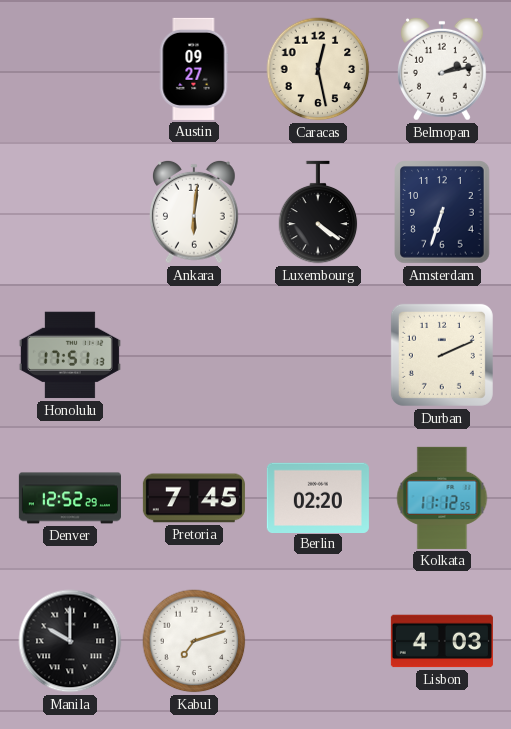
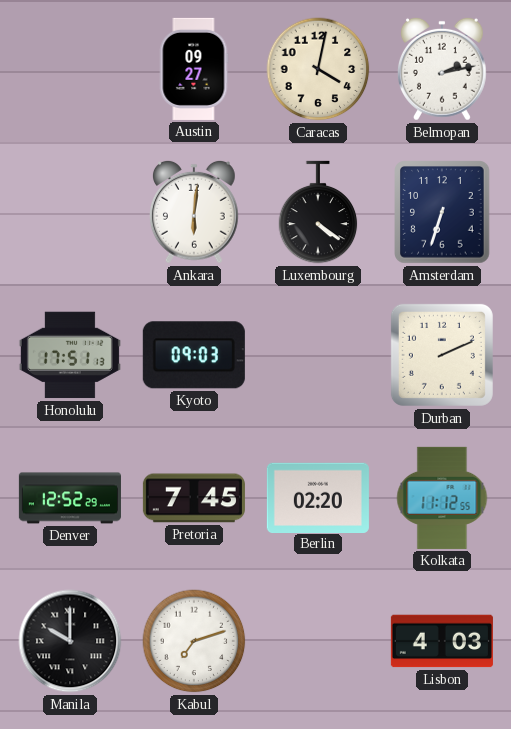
Caracas: 12:28 -> 4:02
Kyoto: none -> 09:03
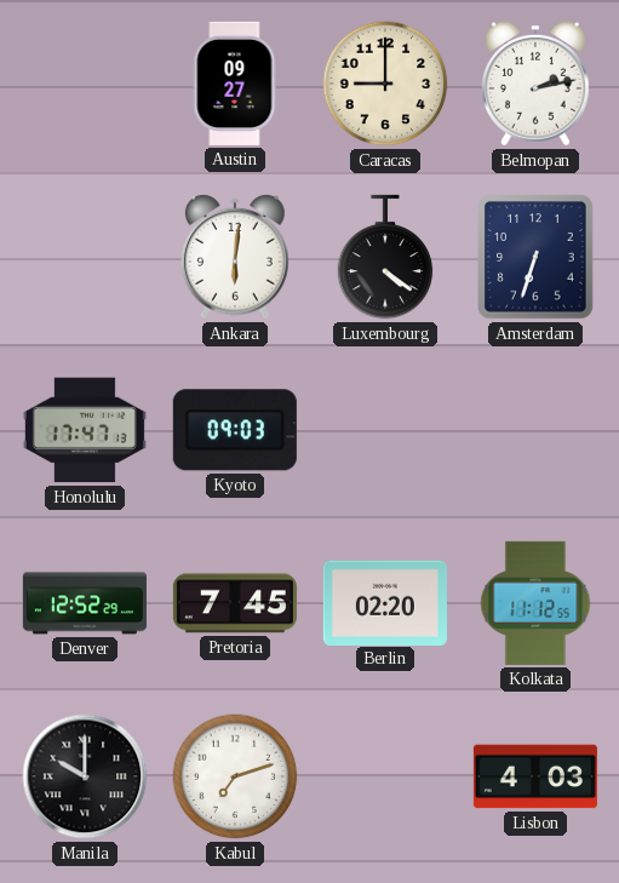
Caracas: 4:02 -> 9:00
Honolulu: 17:51 -> 17:47
Durban: 2:11 -> none
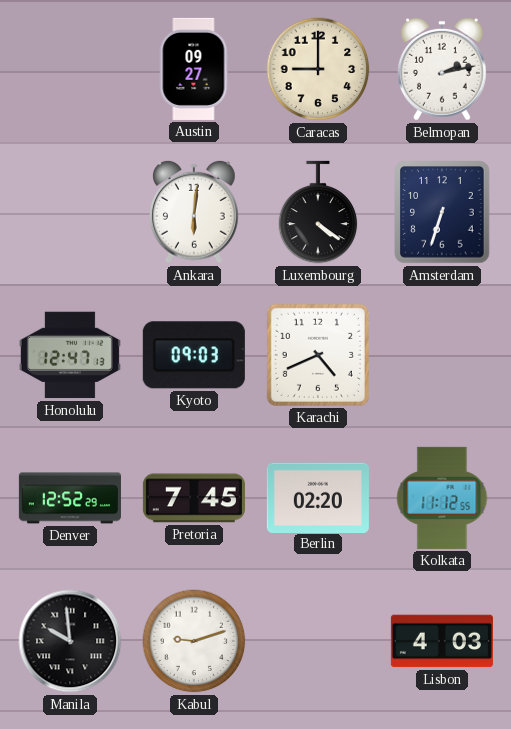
Honolulu: 17:47 -> 12:47
Karachi: none -> 4:41
Manila: 10:00 -> 9:59
Kabul: 7:12 -> 9:12
